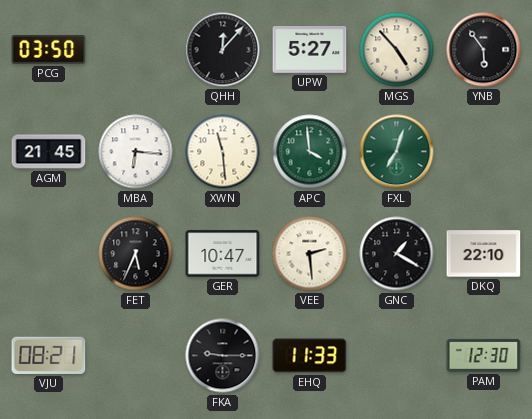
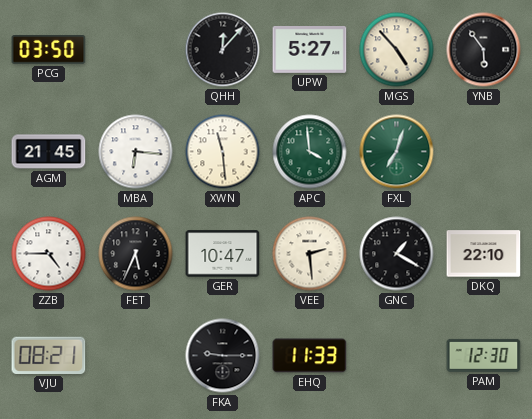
ZZB: none -> 4:45
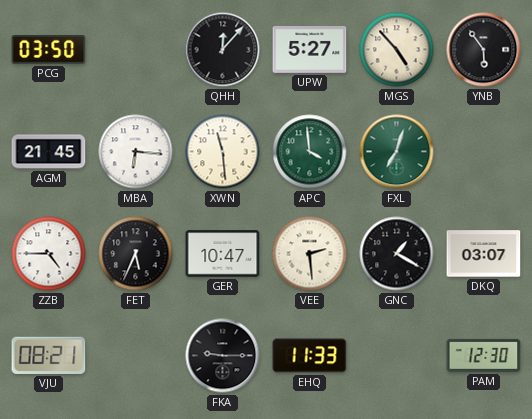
DKQ: 22:10 -> 03:07
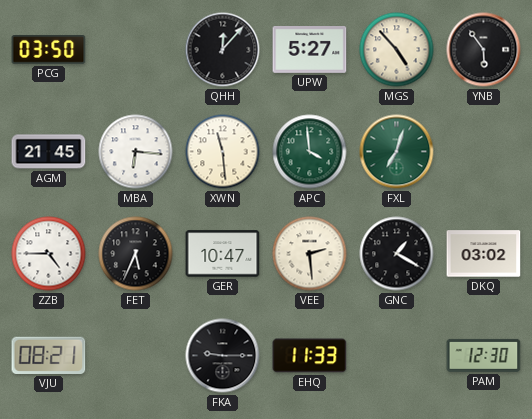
DKQ: 03:07 -> 03:02
